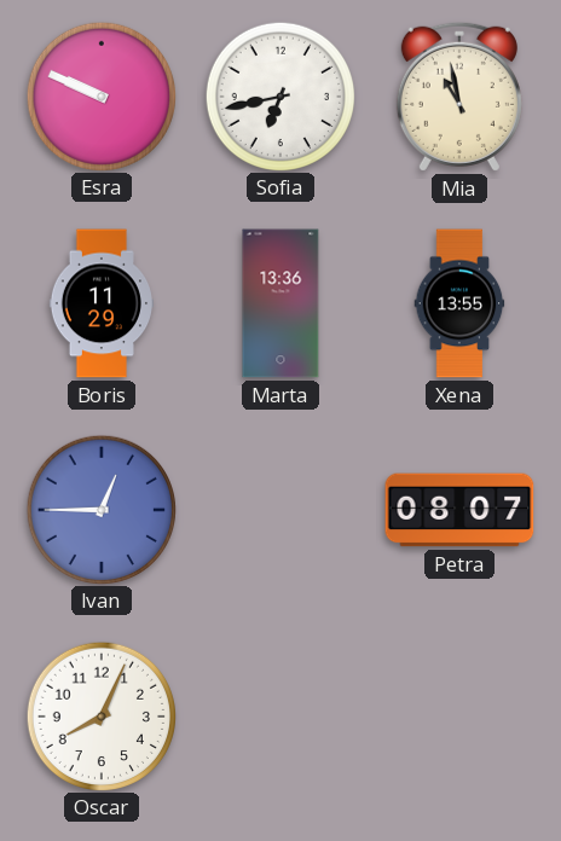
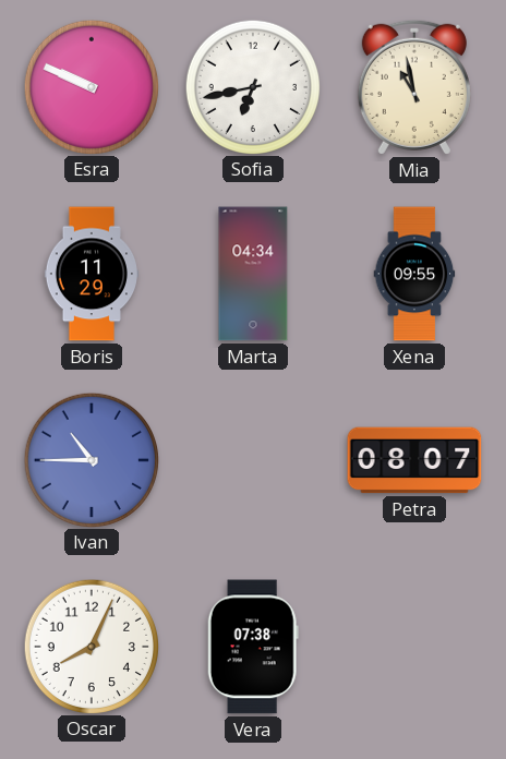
Marta: 13:36 -> 04:34
Xena: 13:55 -> 09:55
Ivan: 12:45 -> 10:45
Vera: none -> 07:38
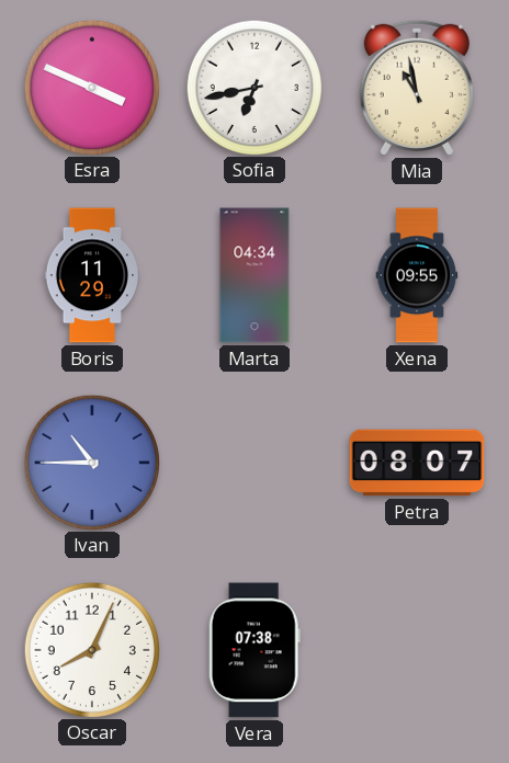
Esra: 9:49 -> 3:49
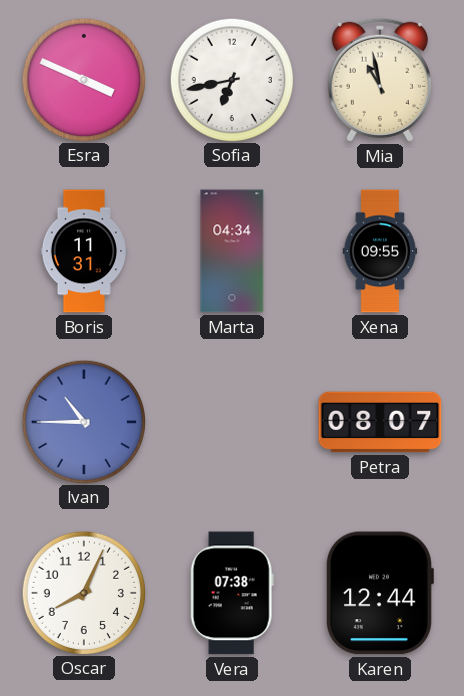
Boris: 11:29 -> 11:31
Karen: none -> 12:44
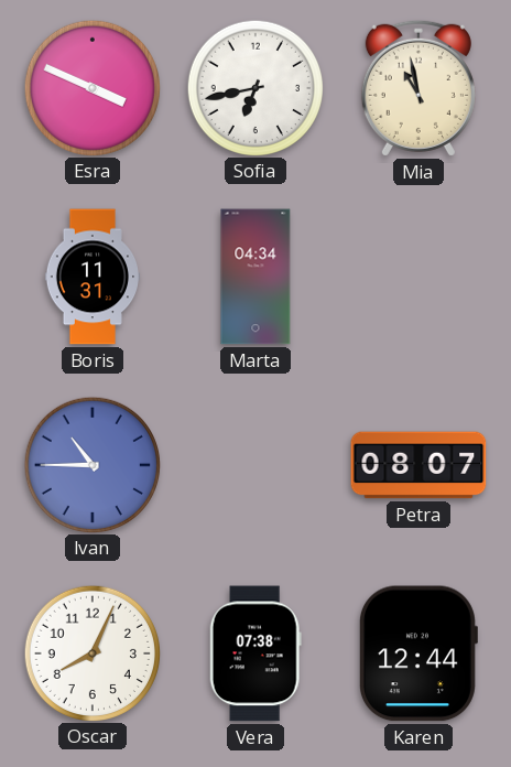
Xena: 09:55 -> none
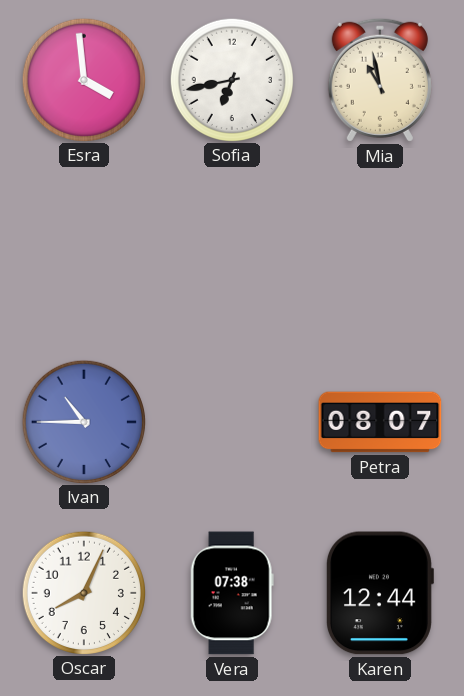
Esra: 3:49 -> 3:59
Boris: 11:31 -> none
Marta: 04:34 -> none
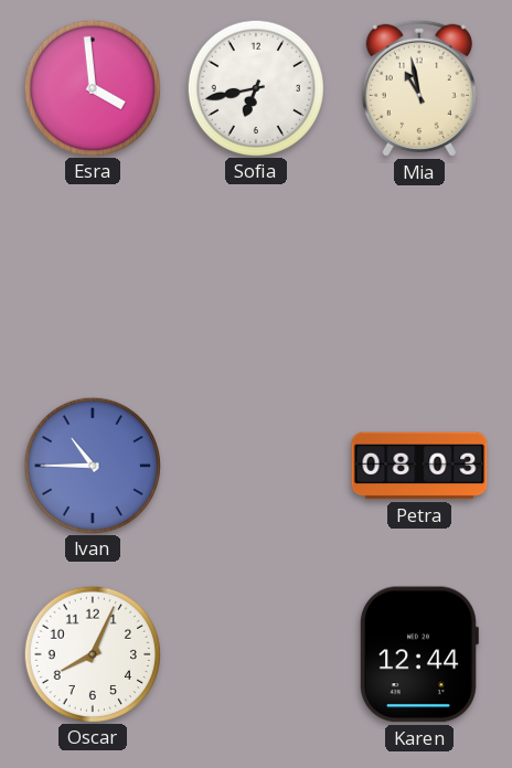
Petra: 08:07 -> 08:03
Vera: 07:38 -> none
